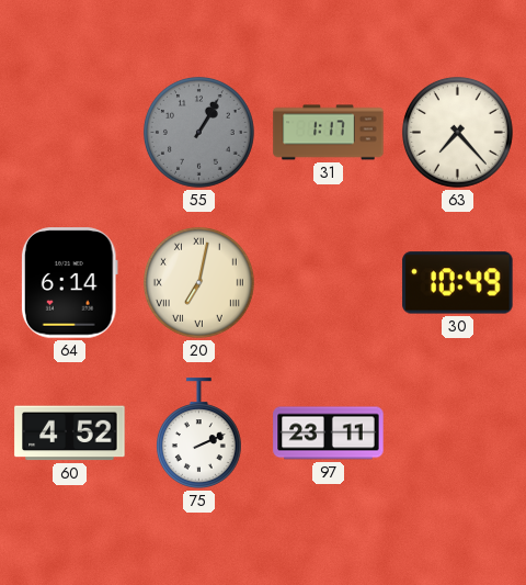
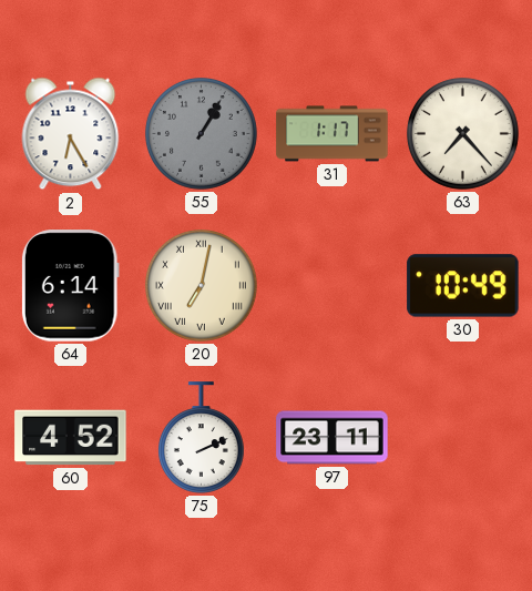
2: none -> 6:25
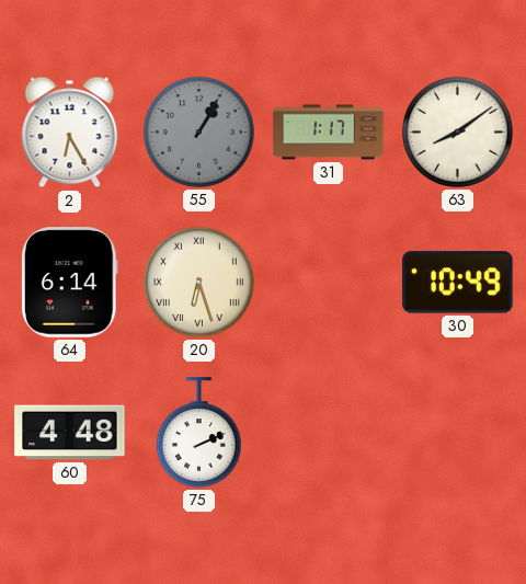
63: 7:23 -> 8:09
20: 7:02 -> 6:27
60: 4:52 -> 4:48
97: 23:11 -> none
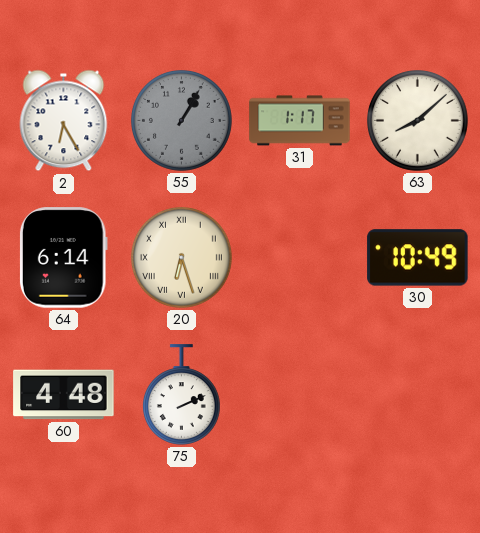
63: 8:09 -> 8:08
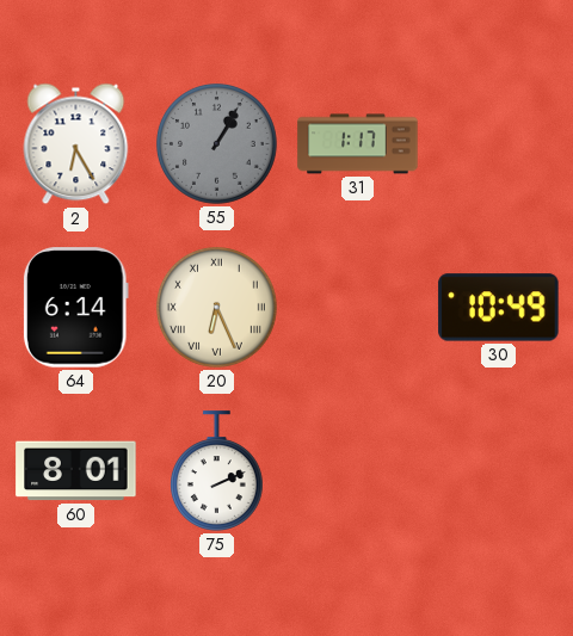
63: 8:08 -> none
20: 6:27 -> 6:26
60: 4:48 -> 8:01
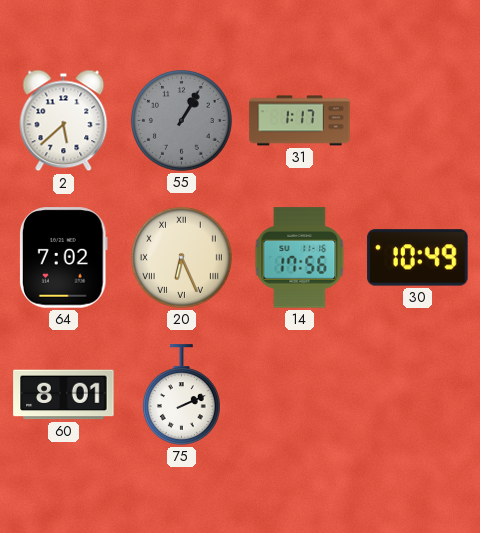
2: 6:25 -> 5:38
64: 6:14 -> 7:02
14: none -> 17:56
